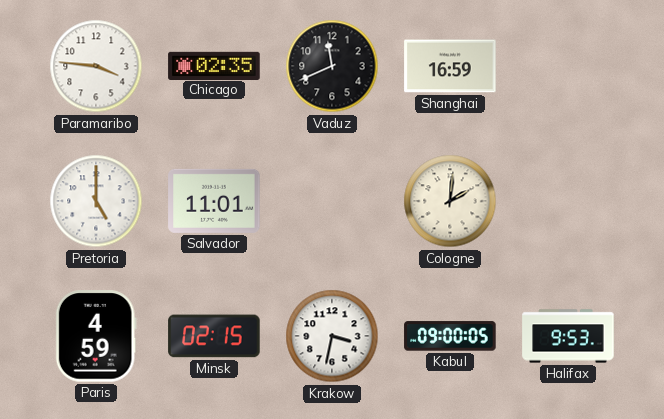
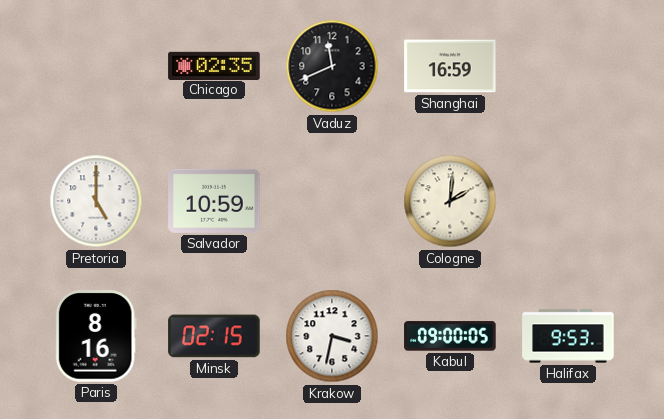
Paramaribo: 3:46 -> none
Salvador: 11:01 -> 10:59
Paris: 4:59 -> 8:16
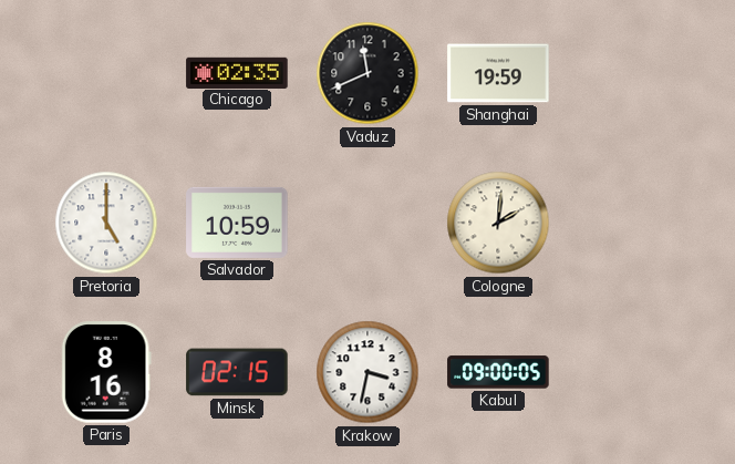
Shanghai: 16:59 -> 19:59
Halifax: 9:53 -> none
